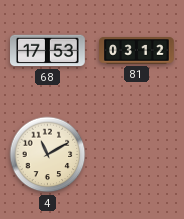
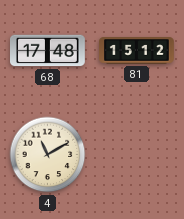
68: 17:53 -> 17:48
81: 03:12 -> 15:12
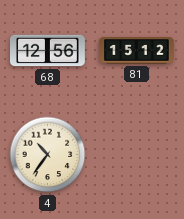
68: 17:48 -> 12:56
4: 11:10 -> 10:36
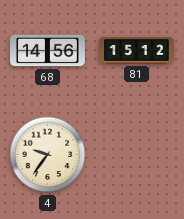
68: 12:56 -> 14:56
4: 10:36 -> 9:36
